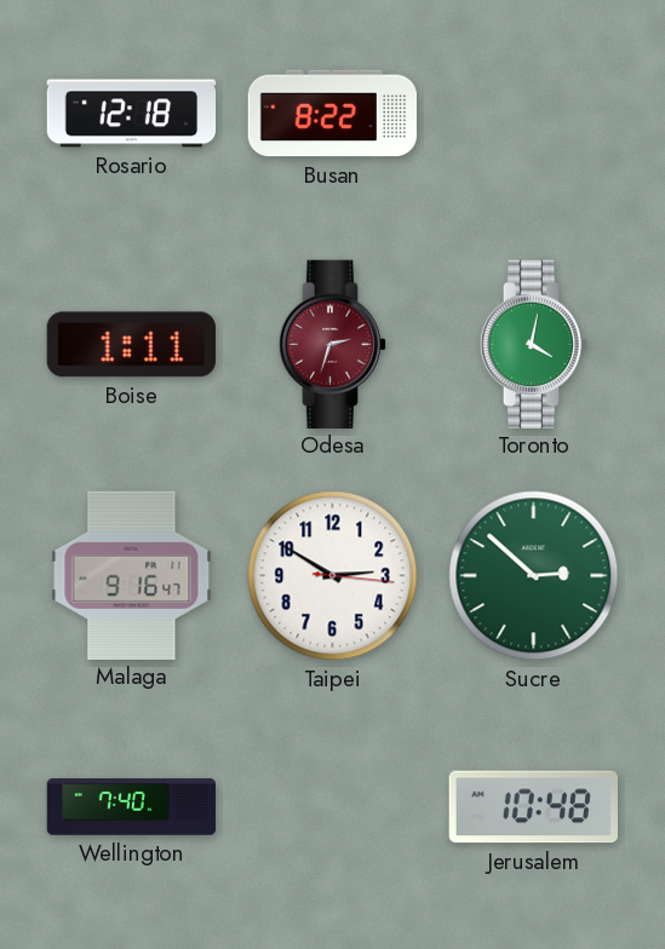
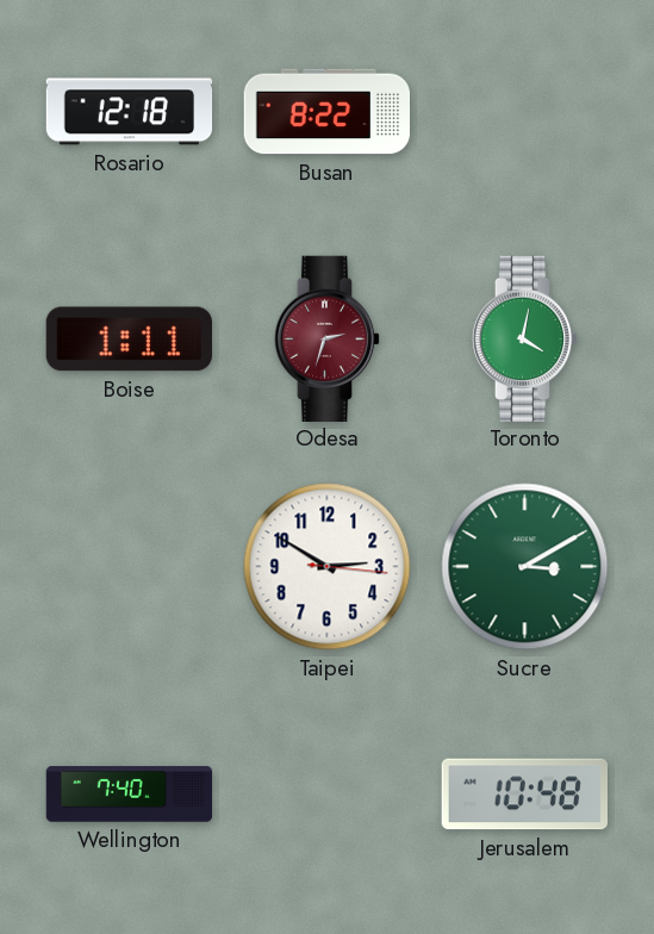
Malaga: 9:16 -> none
Sucre: 2:52 -> 3:10
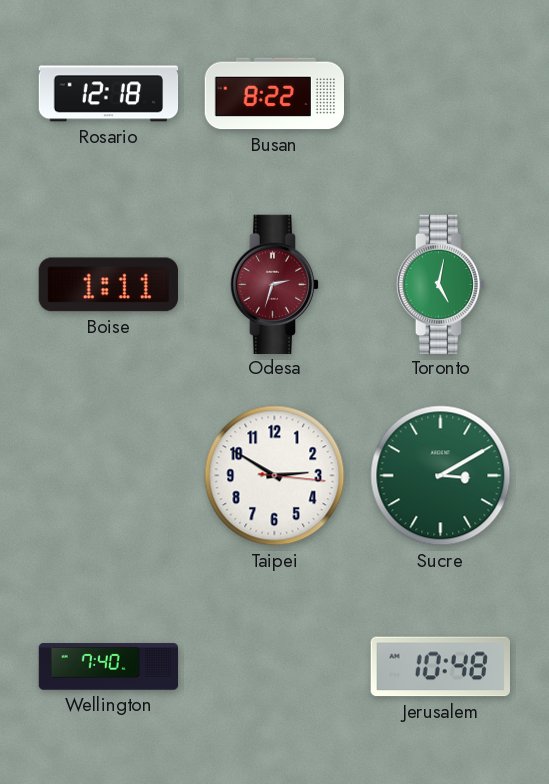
Toronto: 4:02 -> 5:02
